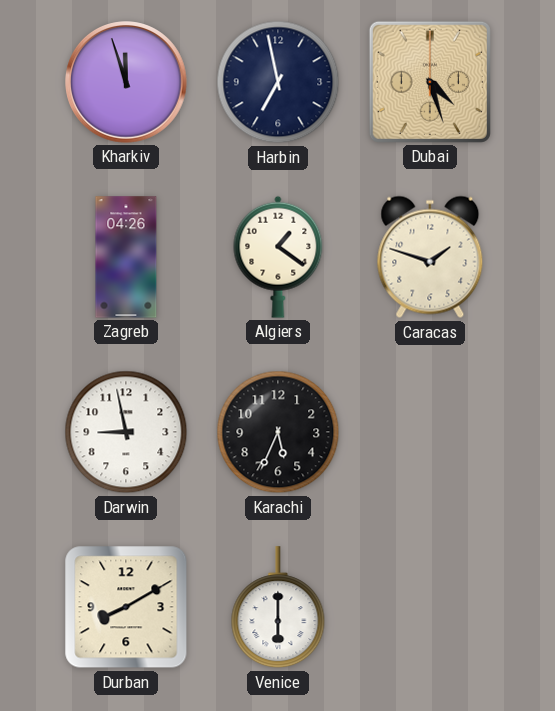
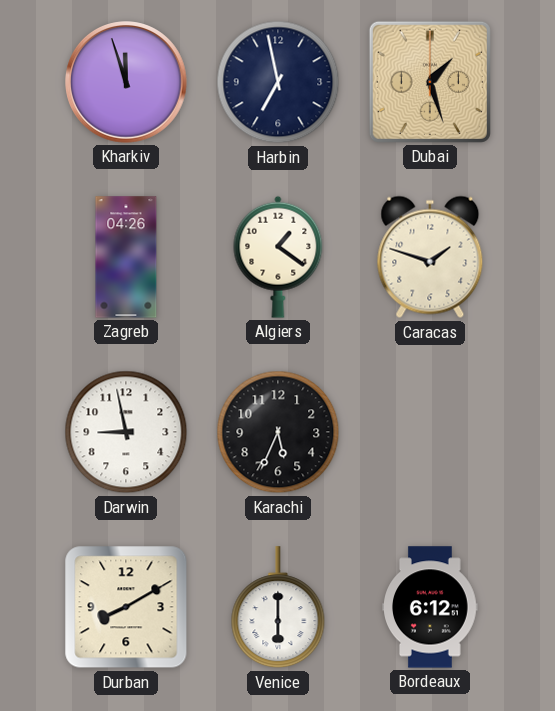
Dubai: 4:27 -> 1:27
Bordeaux: none -> 6:12
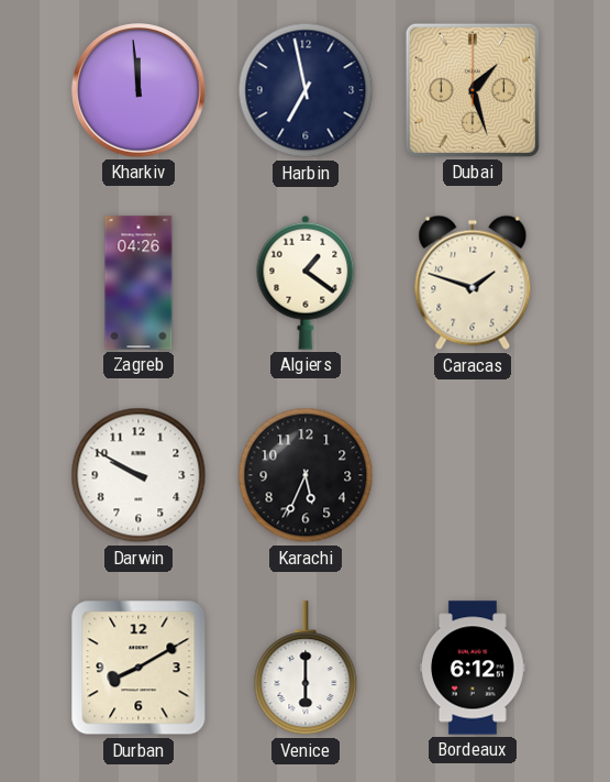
Kharkiv: 11:57 -> 11:59
Darwin: 8:58 -> 9:50
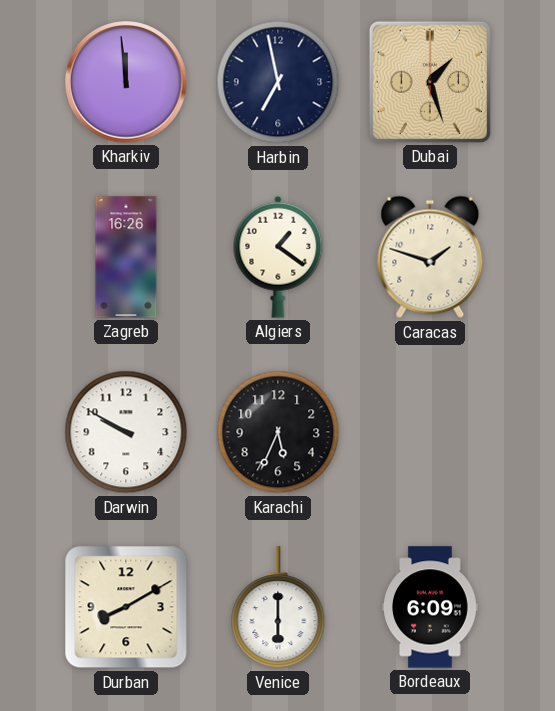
Zagreb: 04:26 -> 16:26
Bordeaux: 6:12 -> 6:09
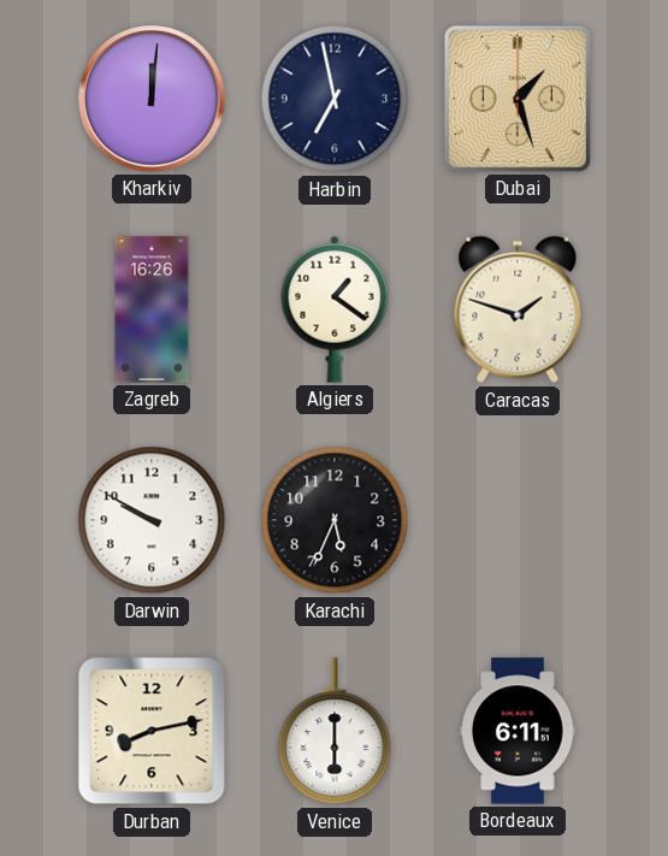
Kharkiv: 11:59 -> 12:01
Durban: 8:10 -> 8:13
Bordeaux: 6:09 -> 6:11
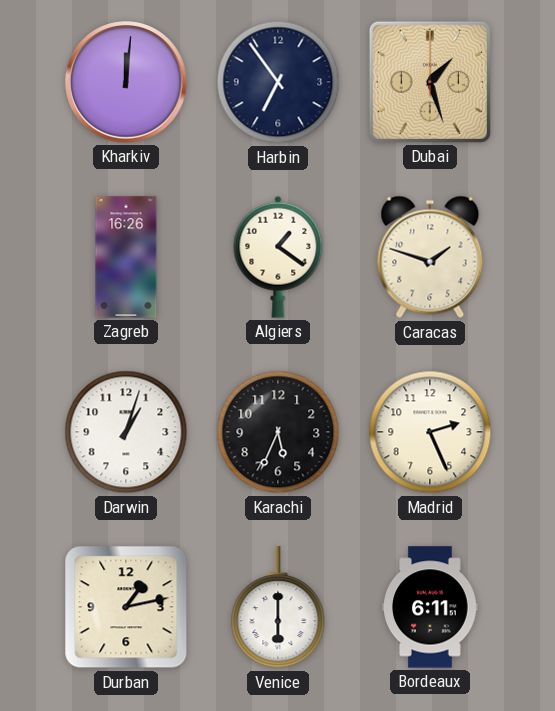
Harbin: 6:58 -> 6:54
Darwin: 9:50 -> 1:03
Madrid: none -> 2:26
Durban: 8:13 -> 1:13
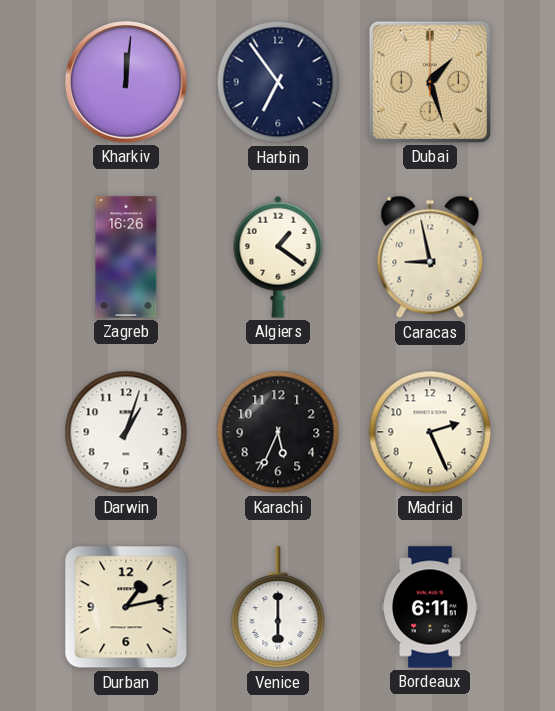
Caracas: 1:48 -> 8:58
